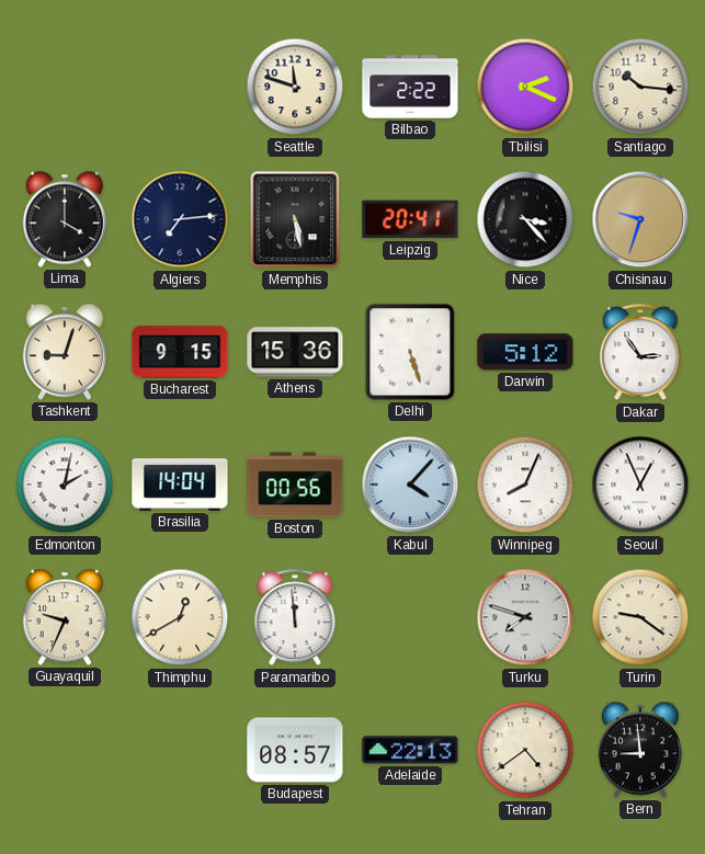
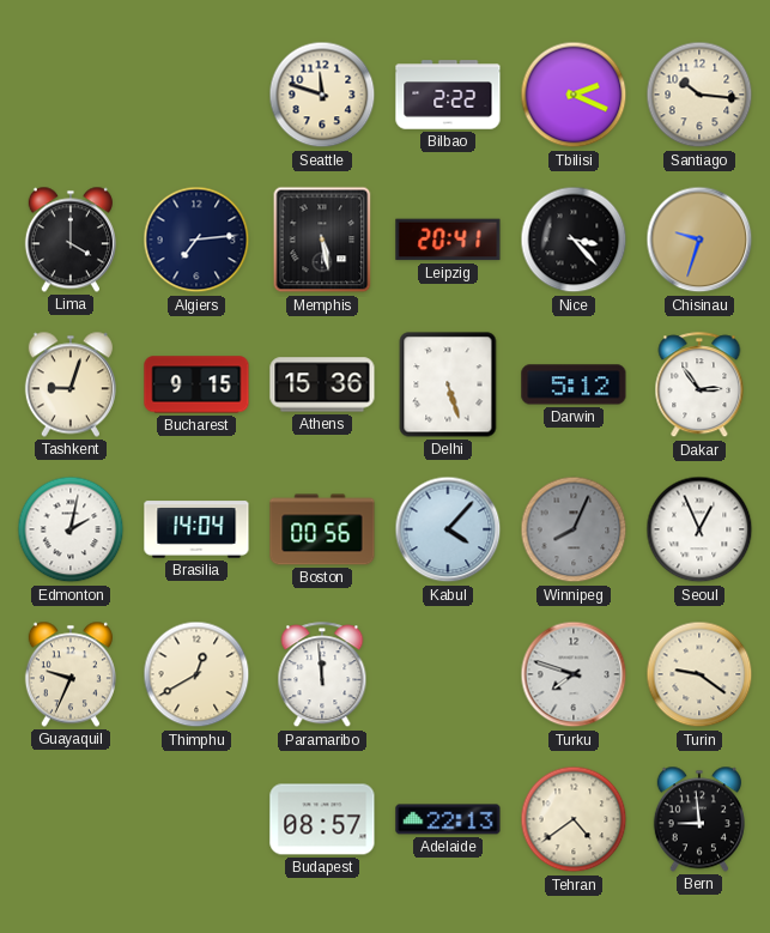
Winnipeg dial: white -> grey
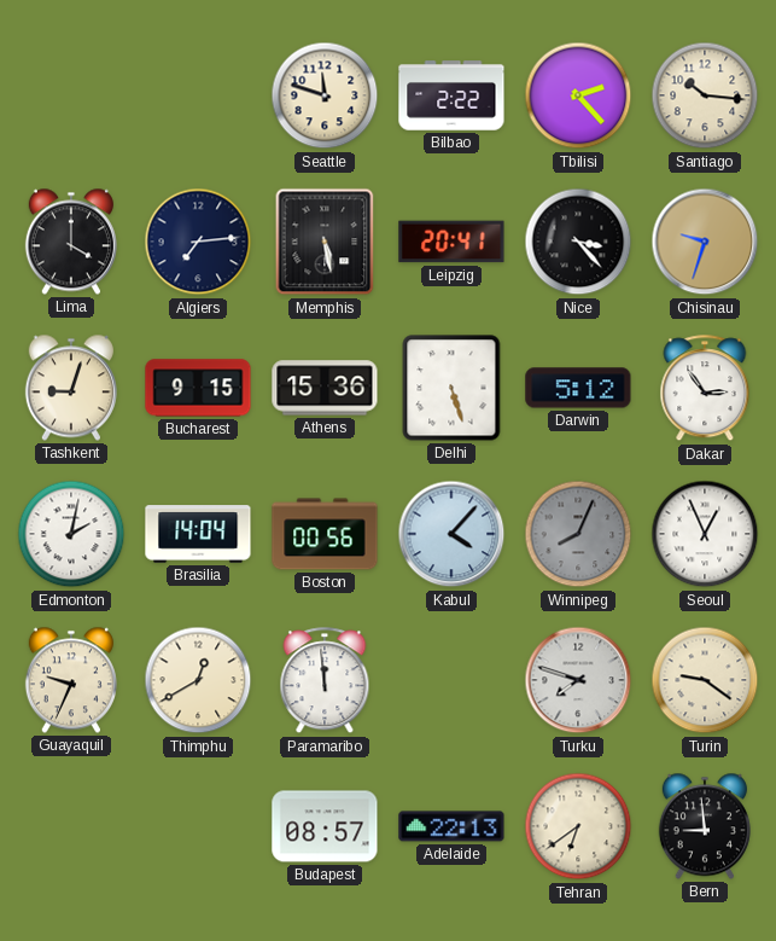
Tbilisi: 2:19 -> 2:23
Tehran: 4:39 -> 6:39
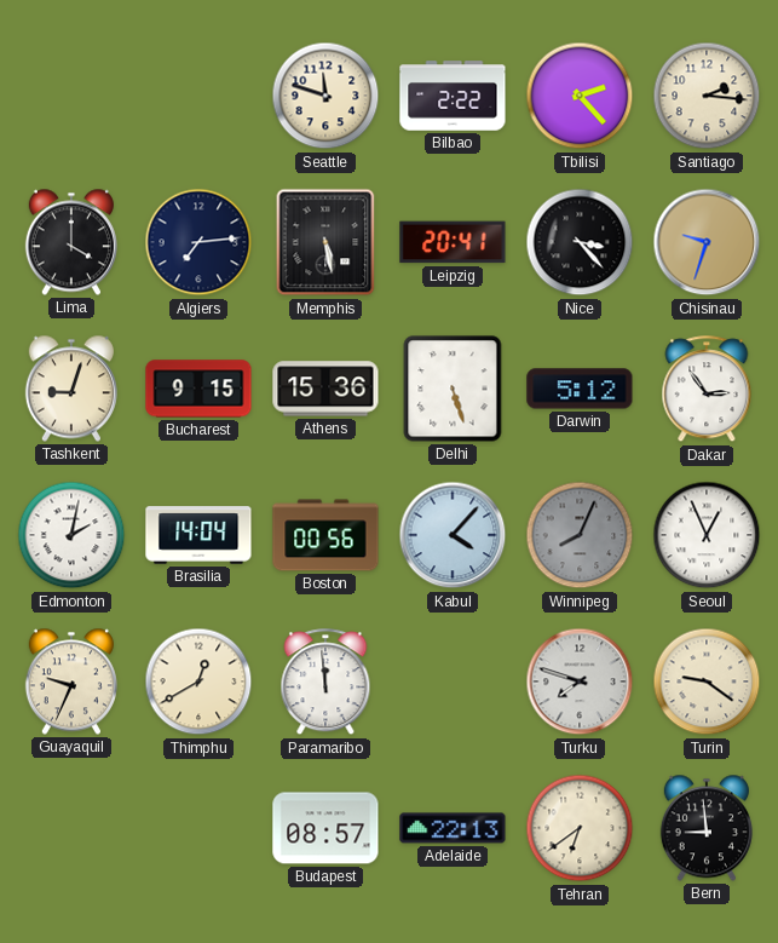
Santiago: 10:16 -> 2:16
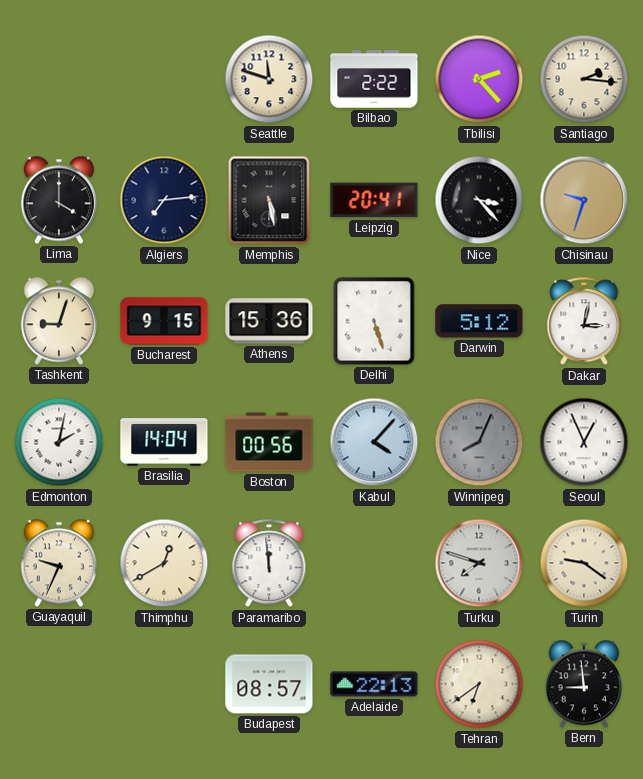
Dakar: 2:54 -> 3:02
